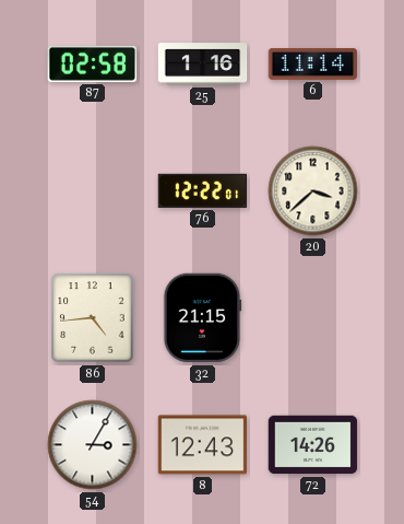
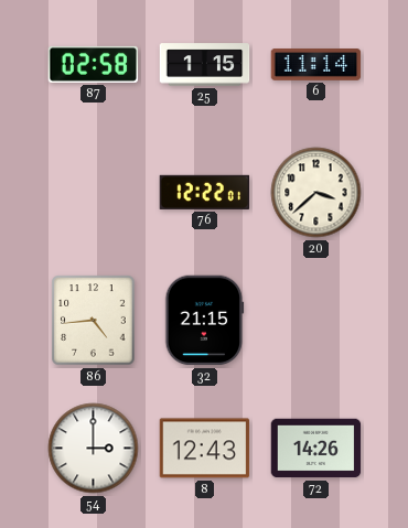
25: 1:16 -> 1:15
54: 3:05 -> 3:00
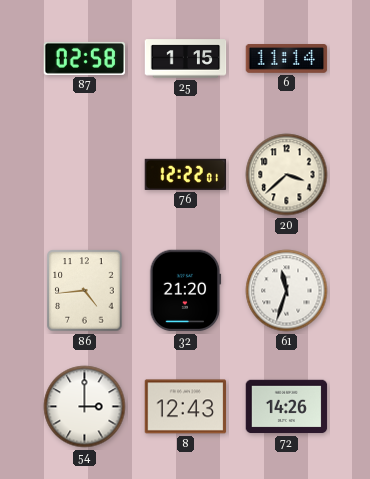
32: 21:15 -> 21:20
61: none -> 11:33
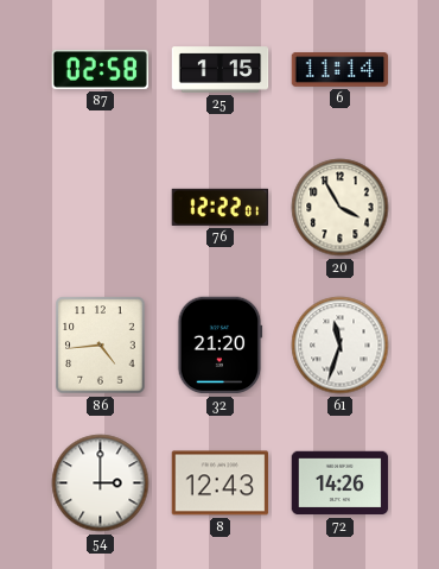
20: 3:38 -> 3:55
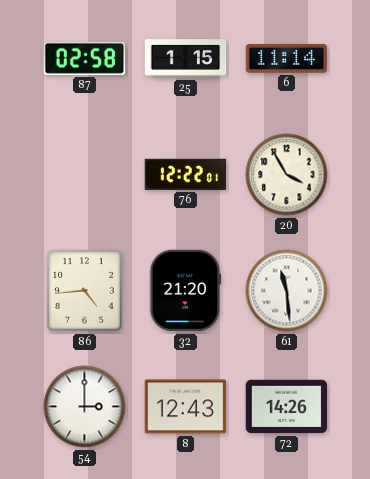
61: 11:33 -> 11:29
